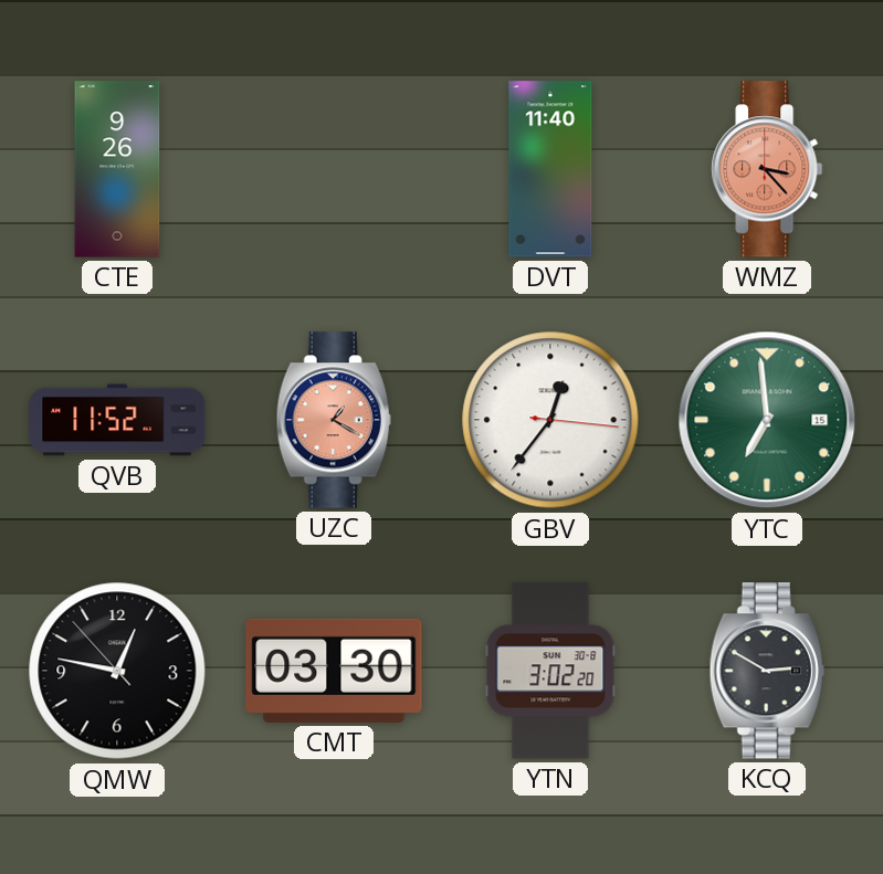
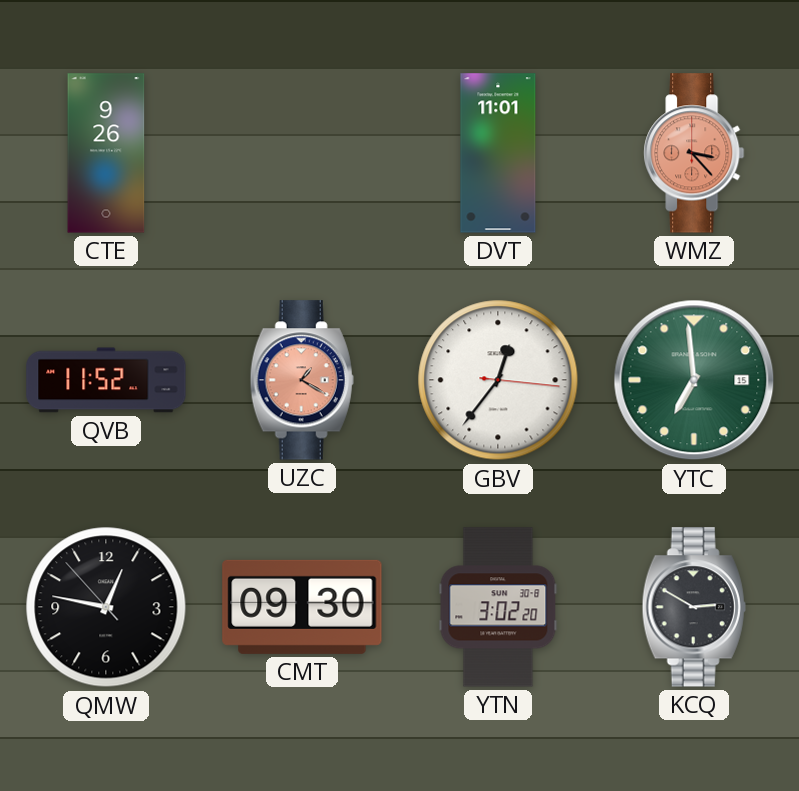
DVT: 11:40 -> 11:01
CMT: 03:30 -> 09:30
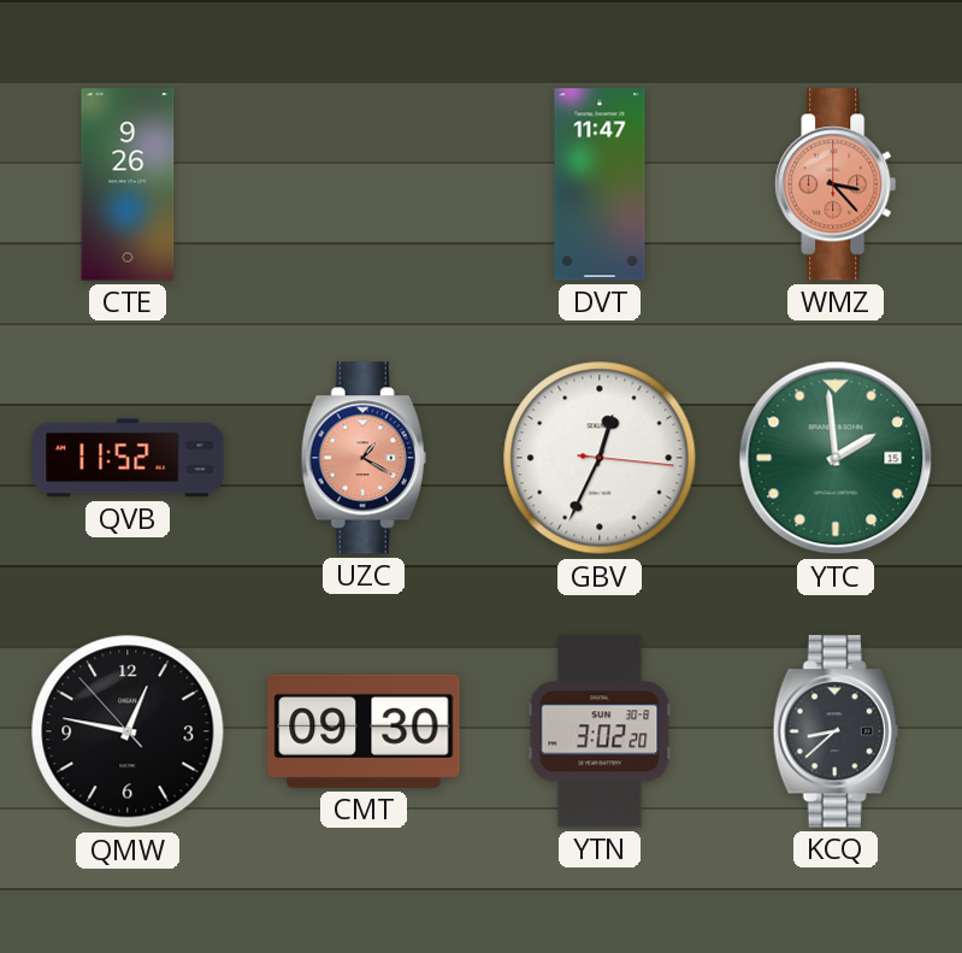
DVT: 11:01 -> 11:47
GBV: 12:36 -> 12:34
YTC: 6:59 -> 1:59
KCQ: 2:50 -> 8:38
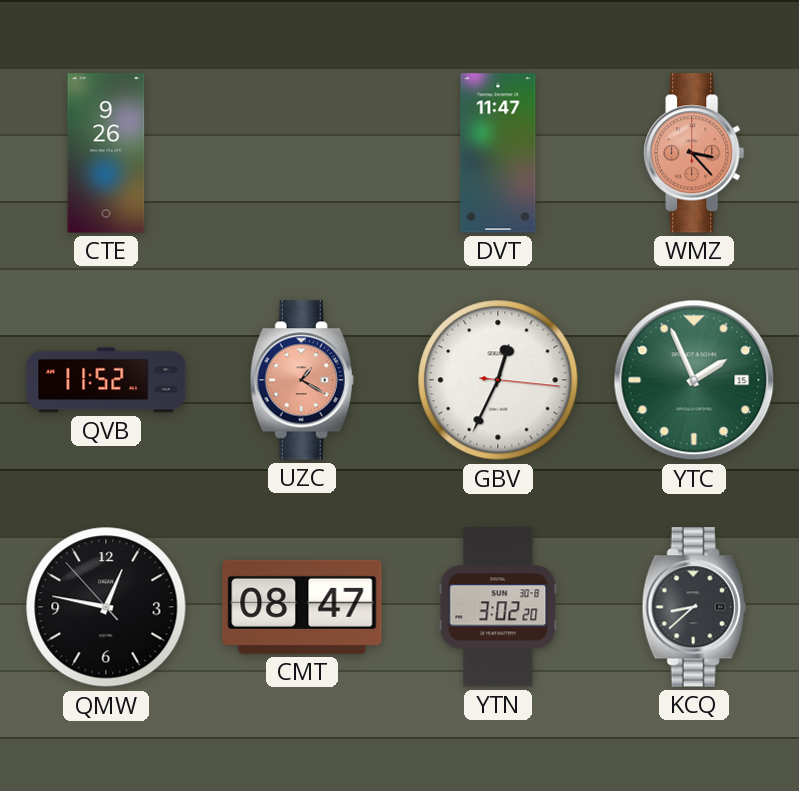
YTC: 1:59 -> 1:56
CMT: 09:30 -> 08:47
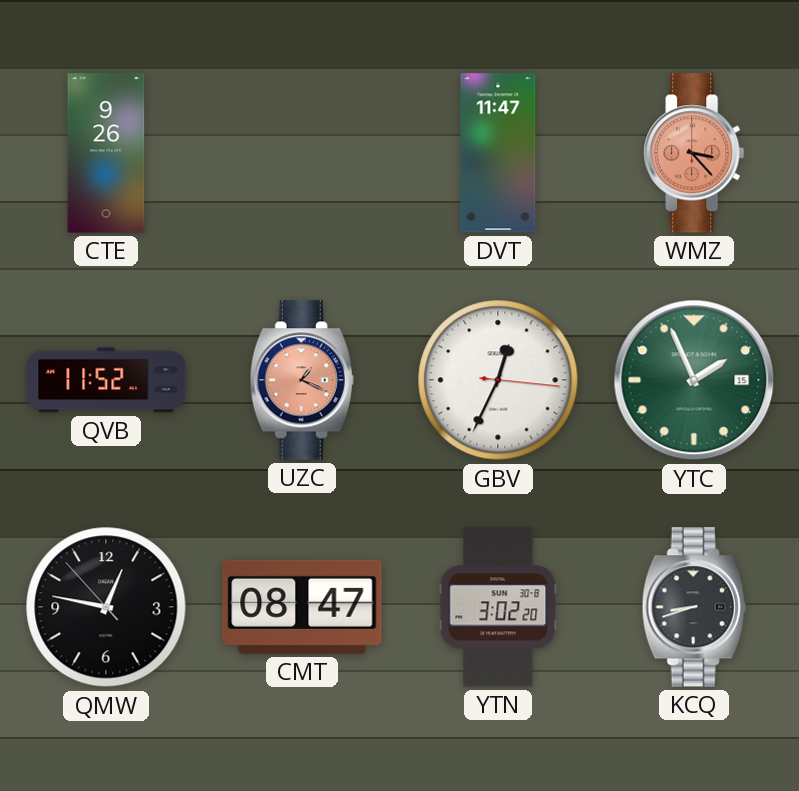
UZC: 1:20 -> 1:19
KCQ: 8:38 -> 8:42
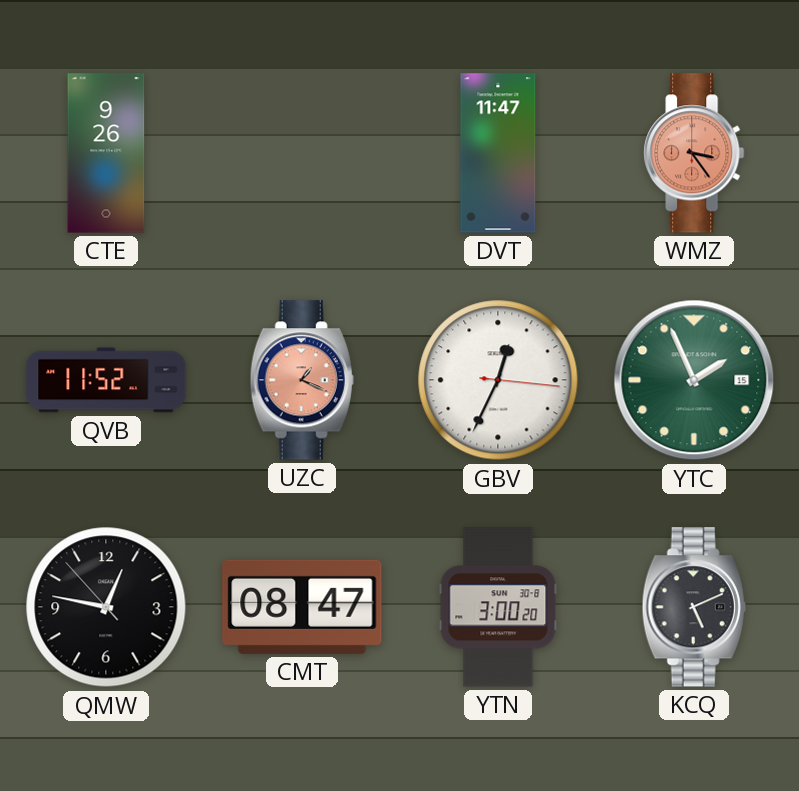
WMZ: 3:23 -> 3:24
YTN: 3:02 -> 3:00
KCQ: 8:42 -> 5:11
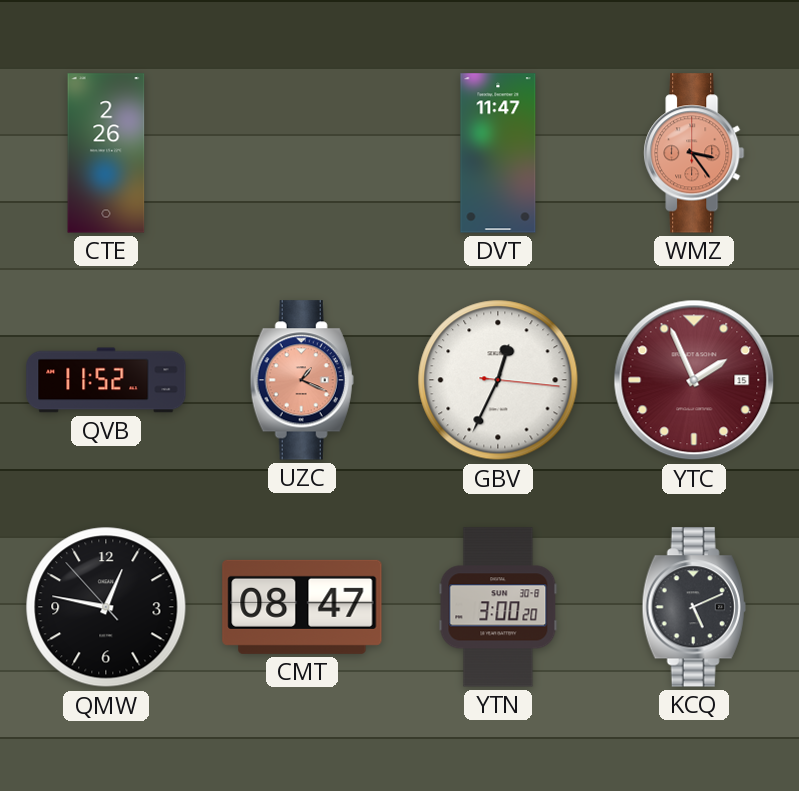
CTE: 9:26 -> 2:26
YTC dial: green -> burgundy
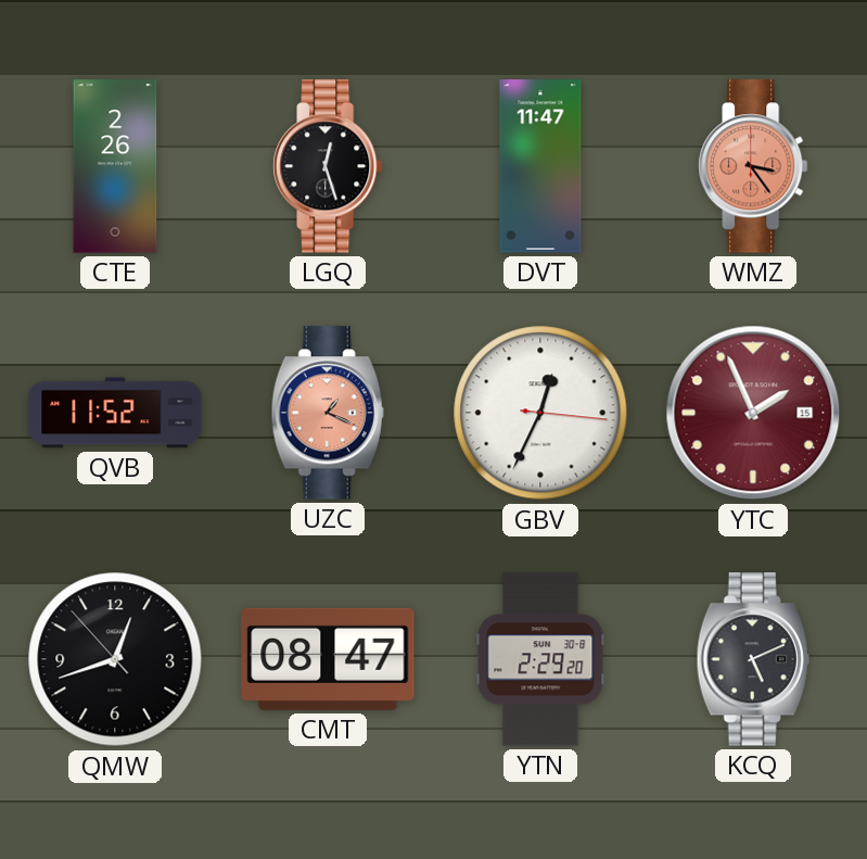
LGQ: none -> 12:27
QMW: 12:46 -> 12:41
YTN: 3:00 -> 2:29
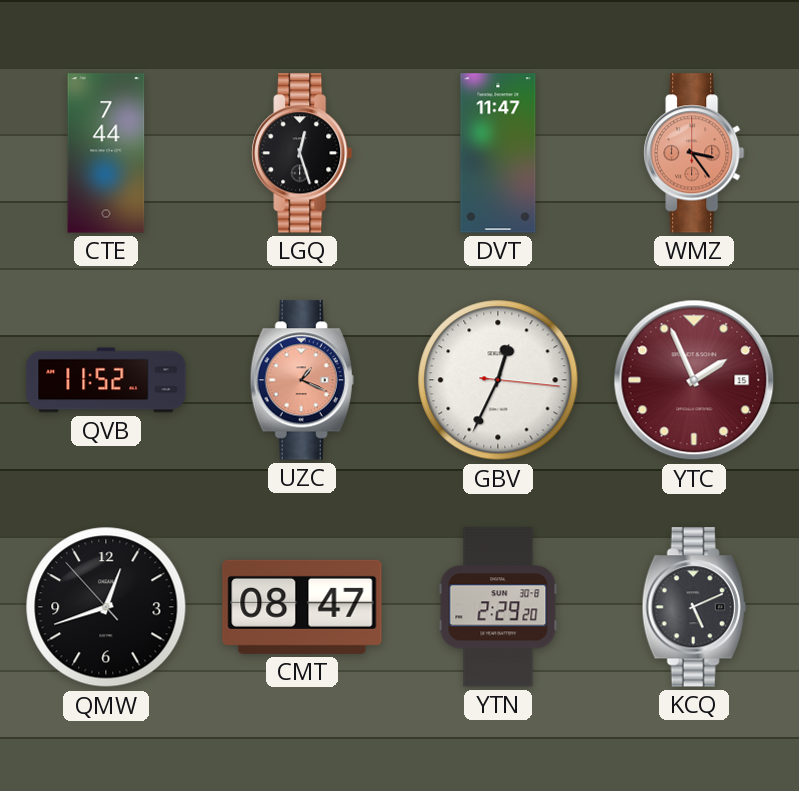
CTE: 2:26 -> 7:44
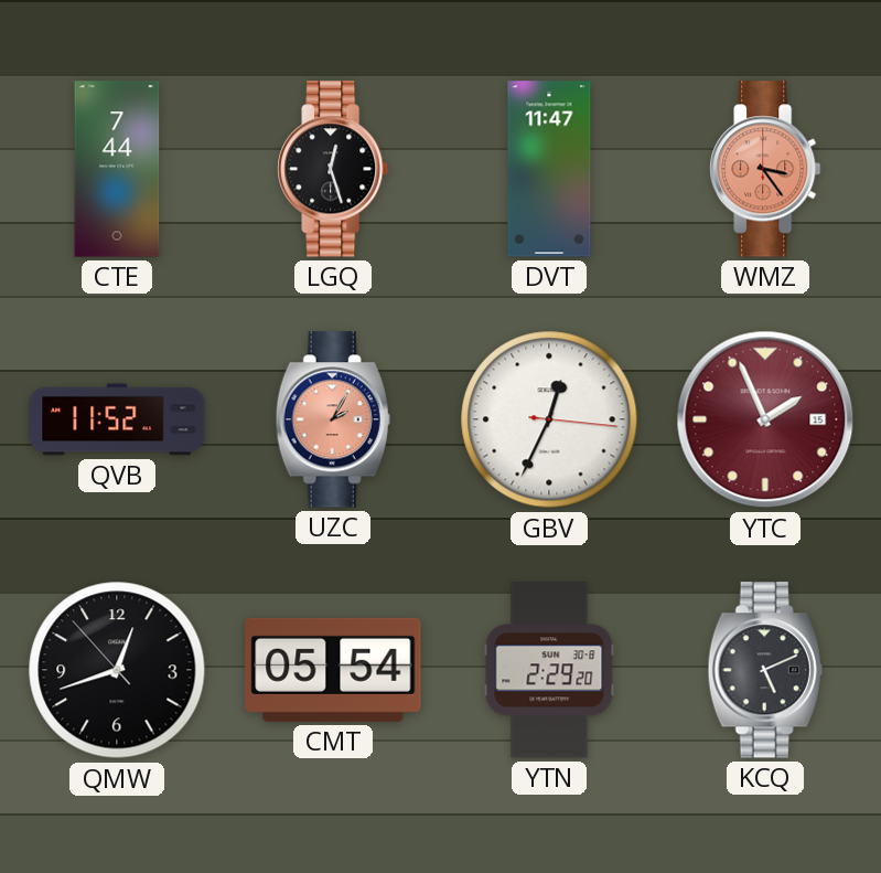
UZC: 1:19 -> 2:05
CMT: 08:47 -> 05:54
